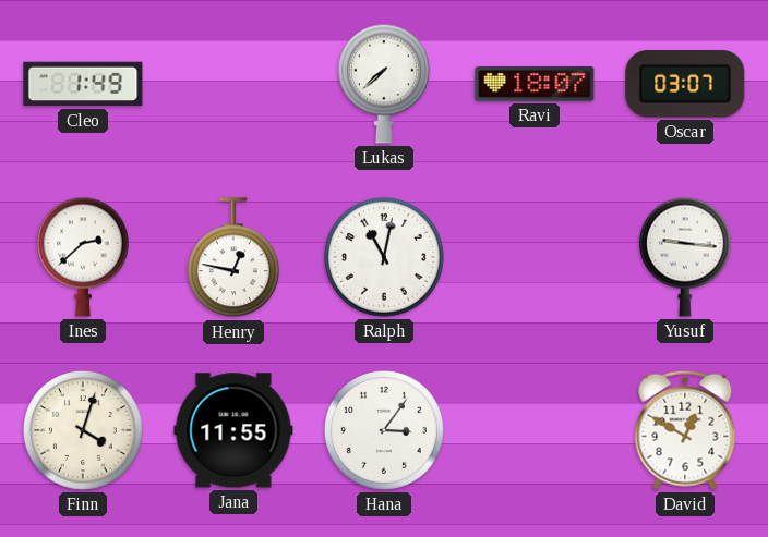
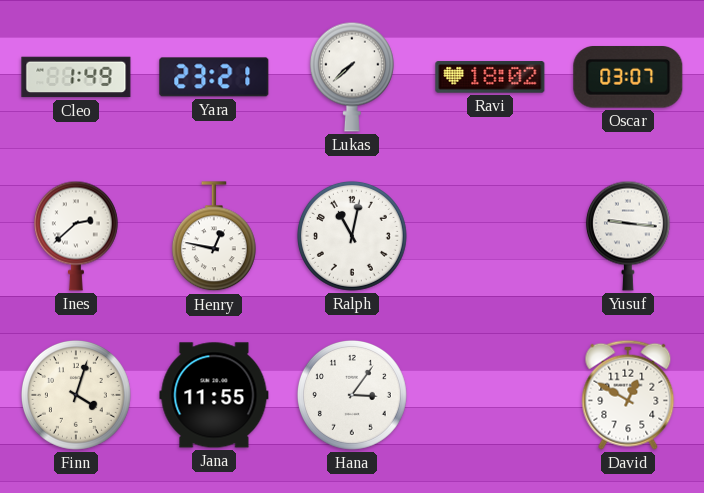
Yara: none -> 23:21
Ravi: 18:07 -> 18:02
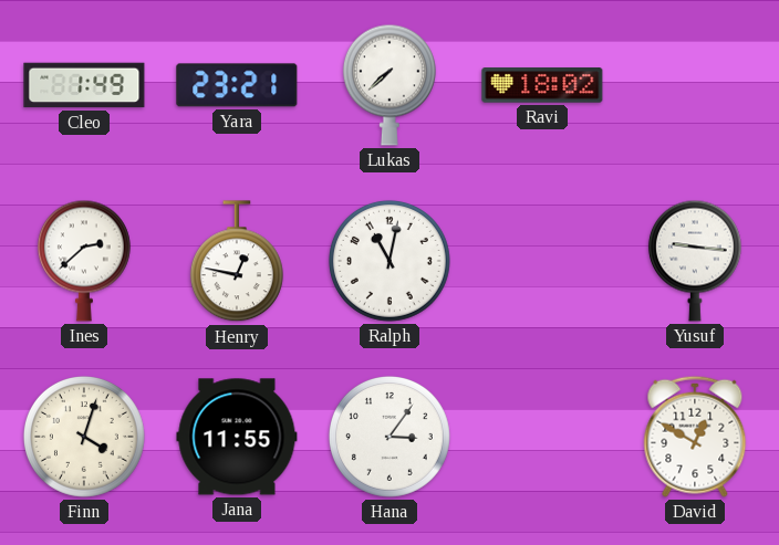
Oscar: 03:07 -> none
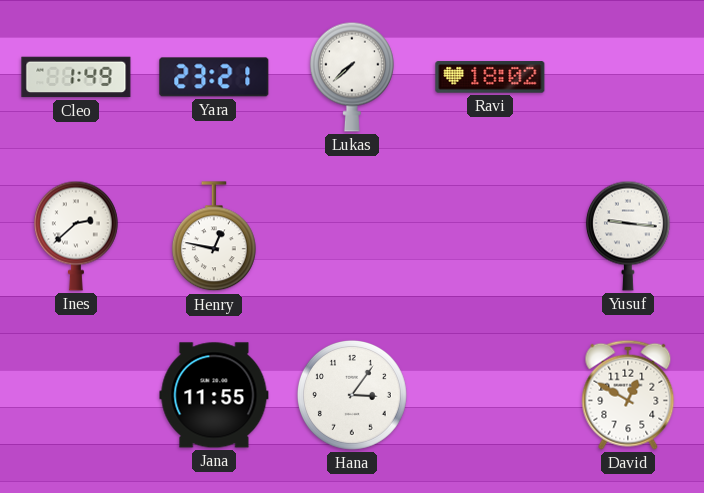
Ralph: 11:02 -> none
Finn: 4:03 -> none
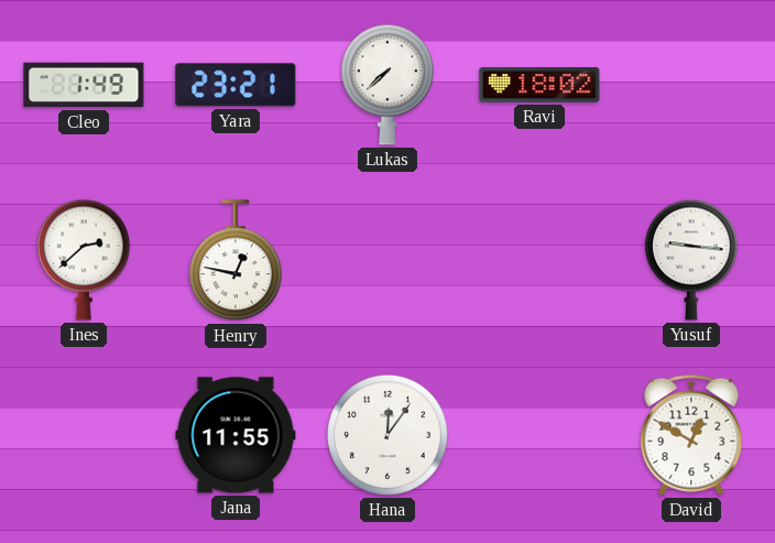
Hana: 3:06 -> 12:06
